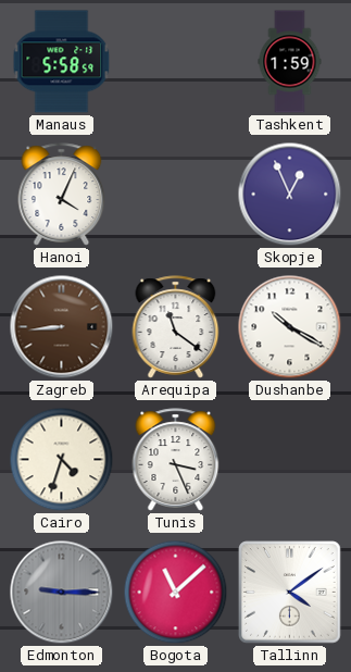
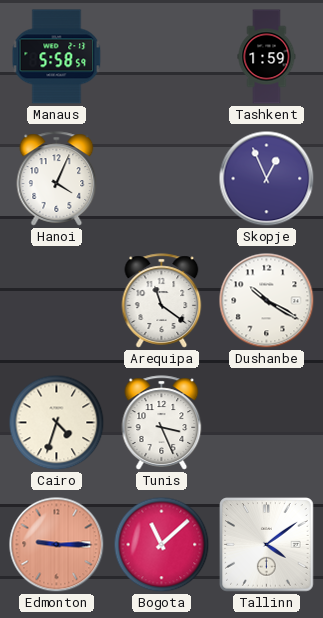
Zagreb: 8:44 -> none
Edmonton dial: grey -> salmon
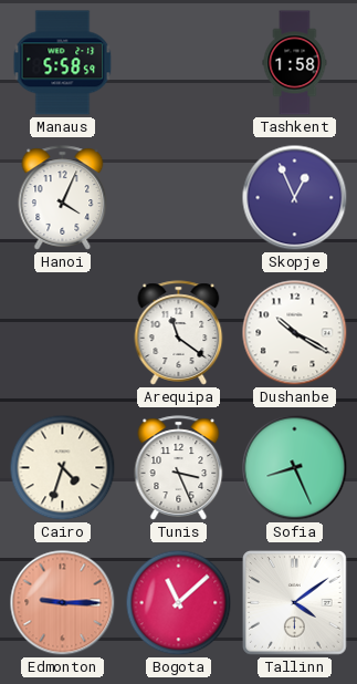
Tashkent: 1:59 -> 1:58
Sofia: none -> 8:26
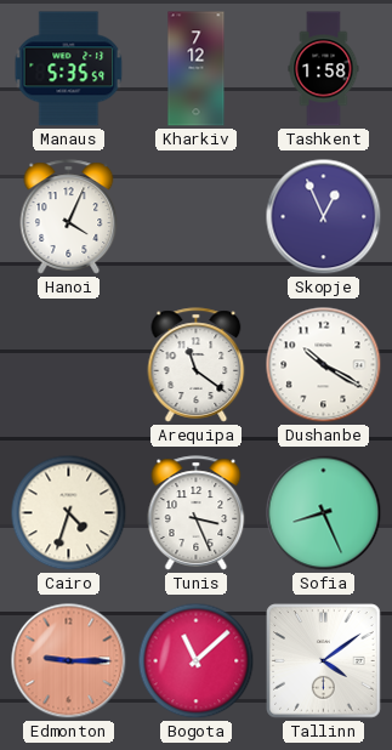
Manaus: 5:58 -> 5:35
Kharkiv: none -> 7:12
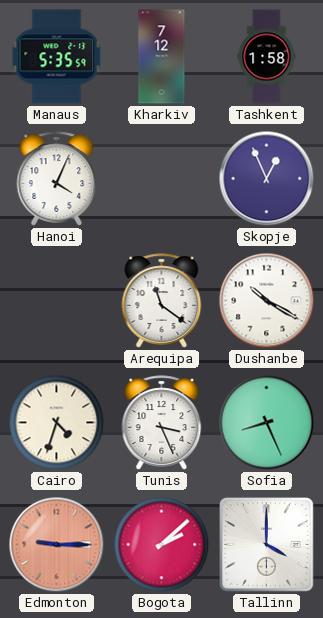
Bogota: 11:08 -> 2:08
Tallinn: 4:09 -> 4:00
